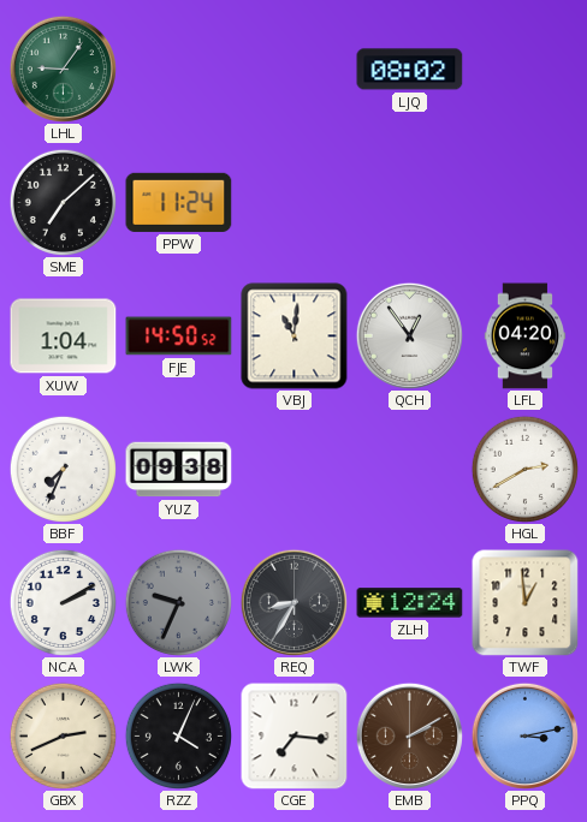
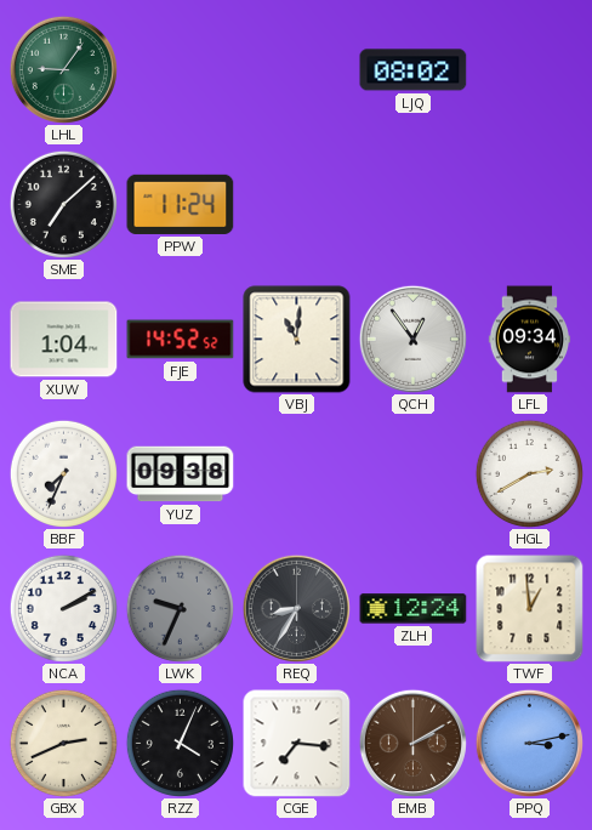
FJE: 14:50 -> 14:52
LFL: 04:20 -> 09:34
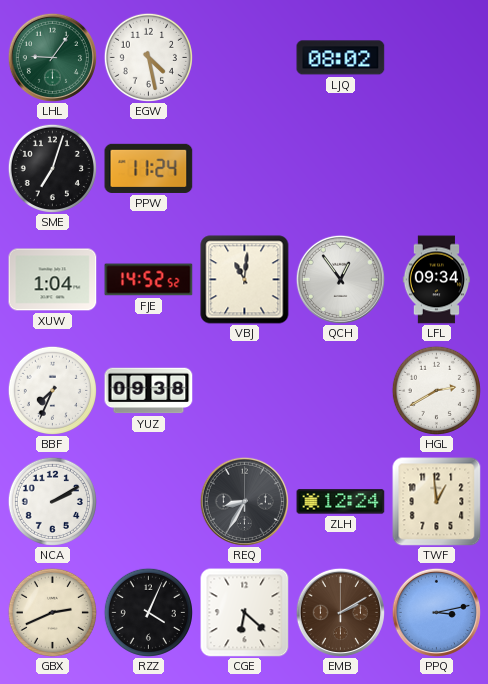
EGW: none -> 4:28
SME: 7:08 -> 7:03
LWK: 9:34 -> none
CGE: 7:16 -> 6:22
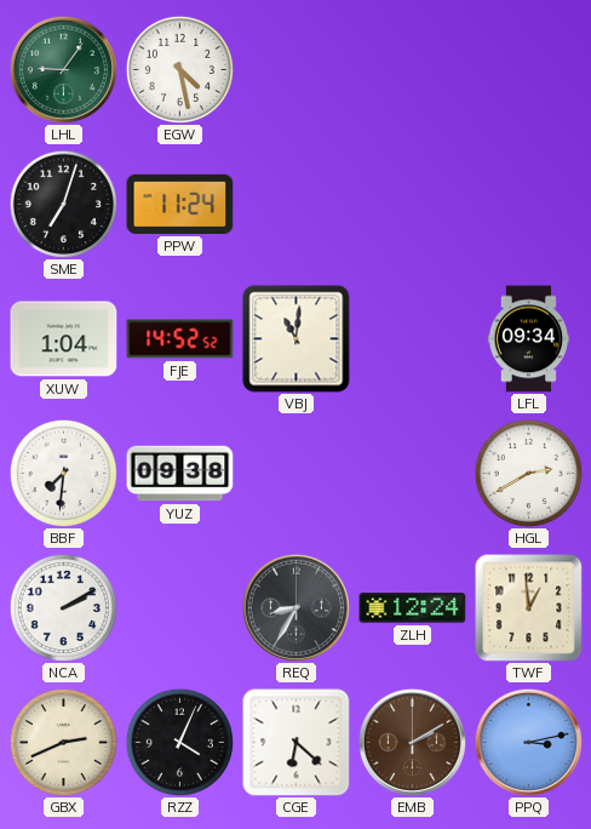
LJQ: 08:02 -> none
QCH: 12:54 -> none
BBF: 7:34 -> 7:31
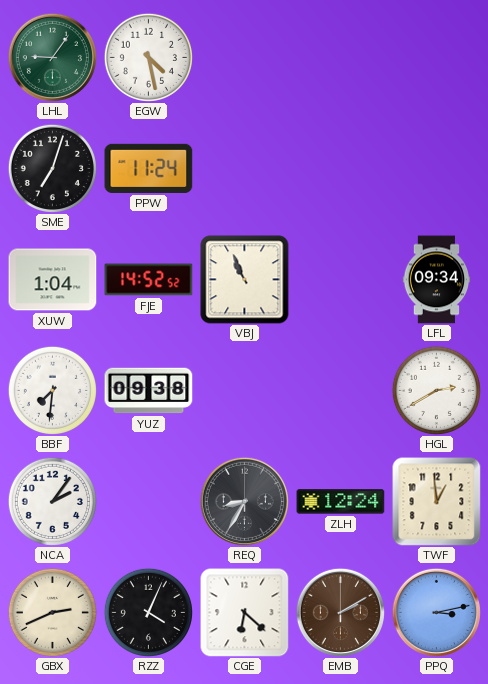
VBJ: 11:01 -> 10:56
NCA: 2:10 -> 2:06
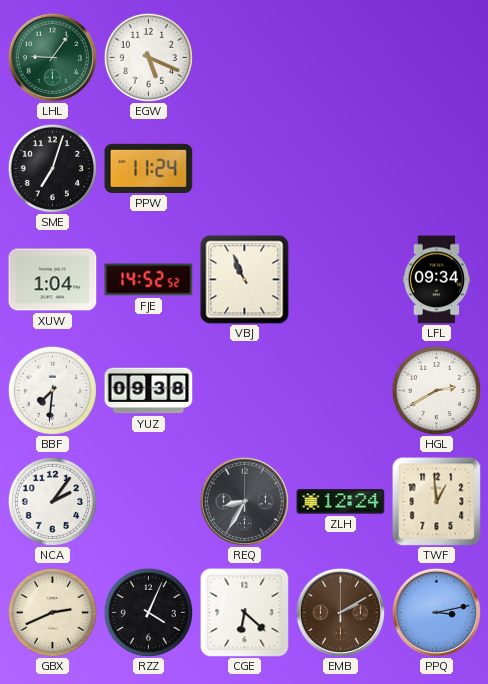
EGW: 4:28 -> 5:19
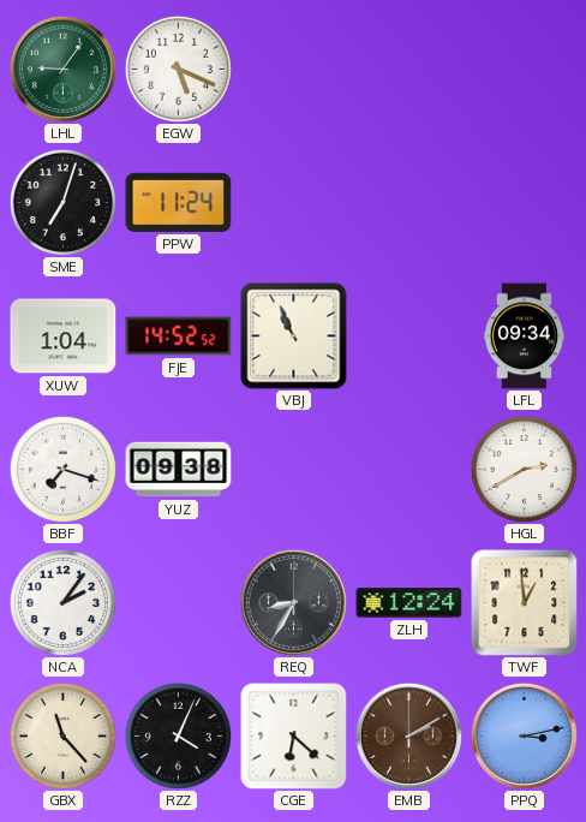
BBF: 7:31 -> 7:18
GBX: 2:41 -> 11:23
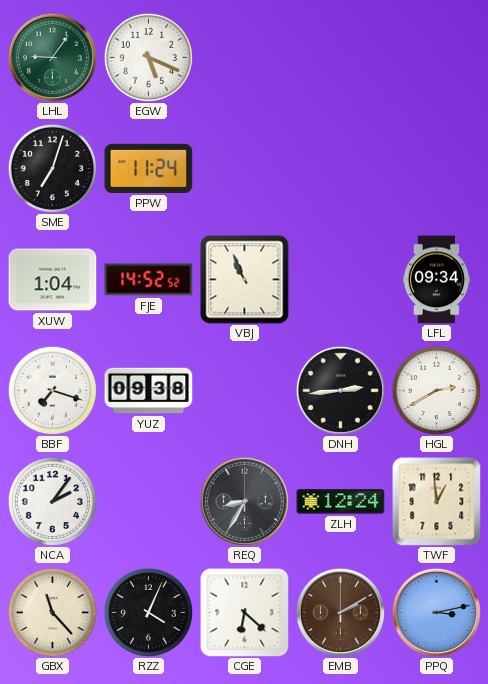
DNH: none -> 2:44
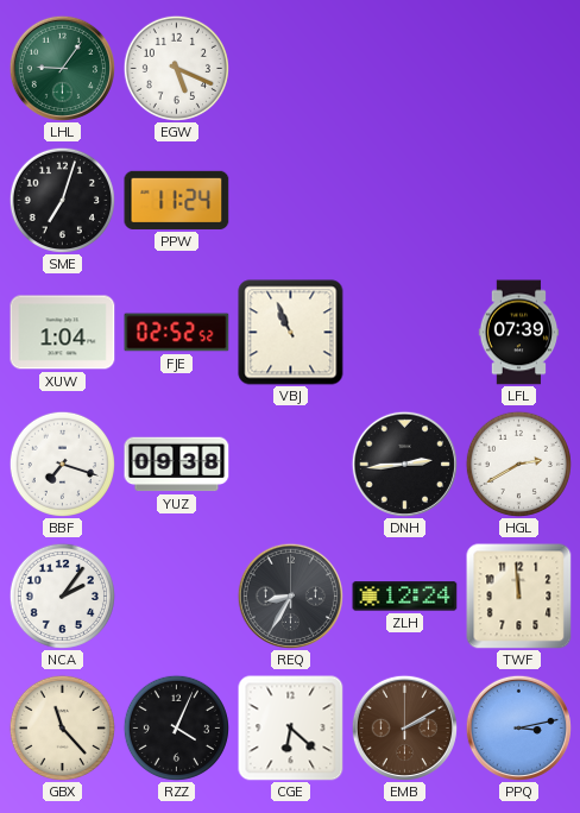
FJE: 14:52 -> 02:52
LFL: 09:34 -> 07:39
TWF: 12:59 -> 11:59
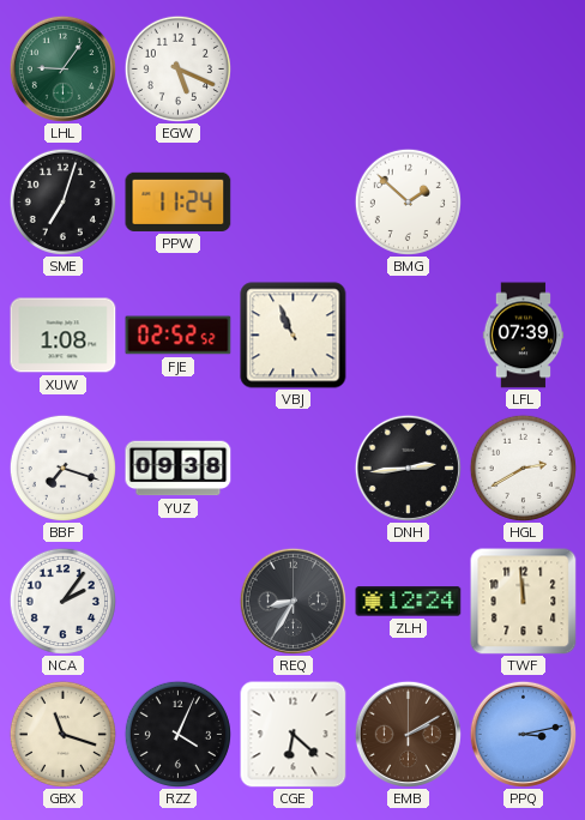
BMG: none -> 1:52
XUW: 1:04 -> 1:08
GBX: 11:23 -> 11:18
